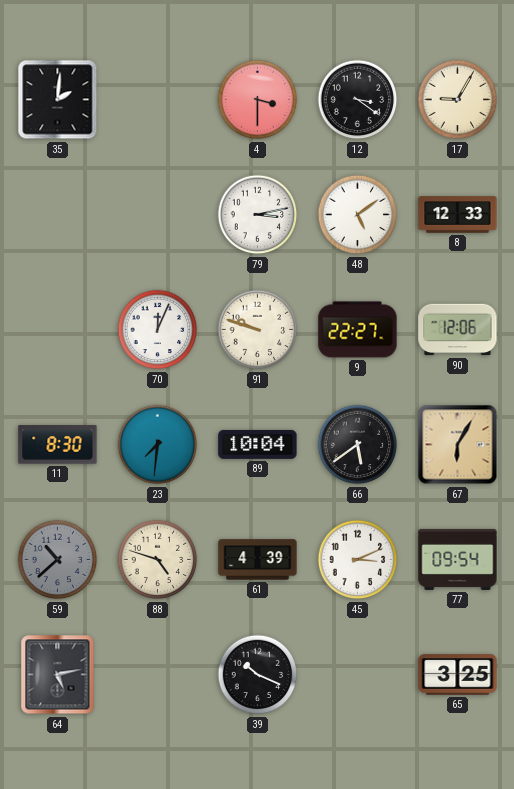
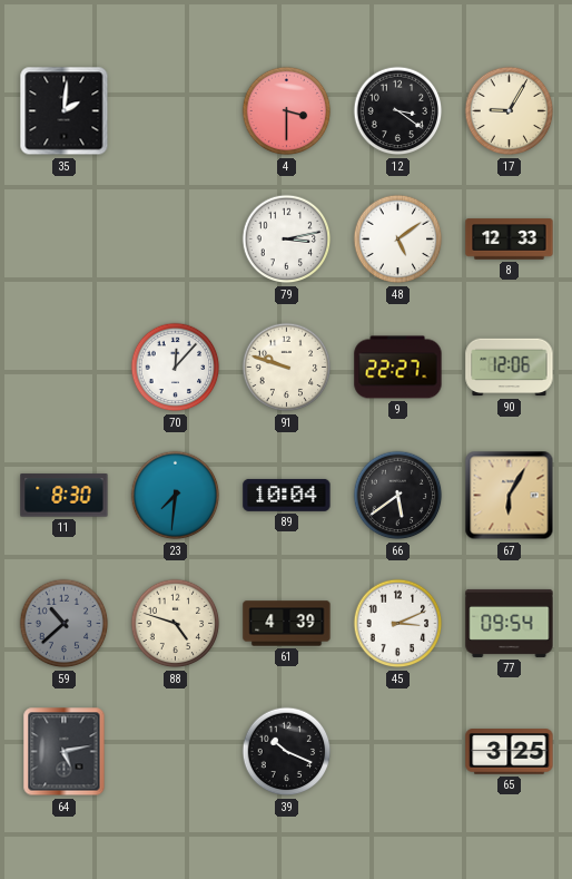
70: 12:04 -> 12:07
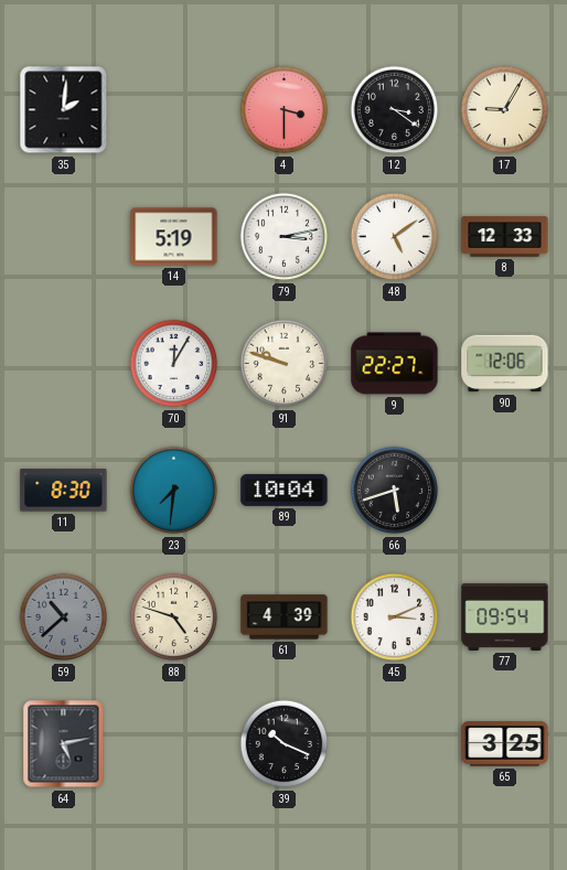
14: none -> 5:19
70: 12:07 -> 12:05
66: 5:39 -> 5:42
67: 6:05 -> none
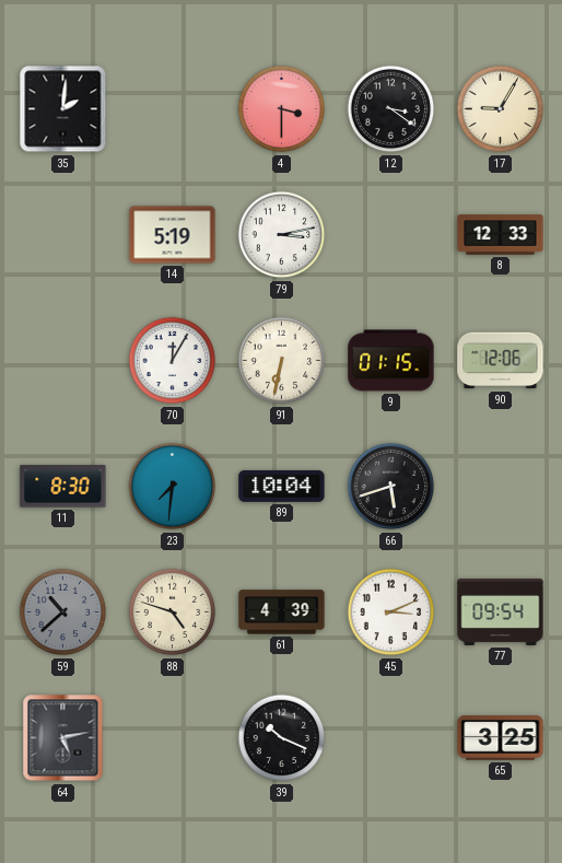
48: 5:09 -> none
91: 9:48 -> 6:32
9: 22:27 -> 01:15
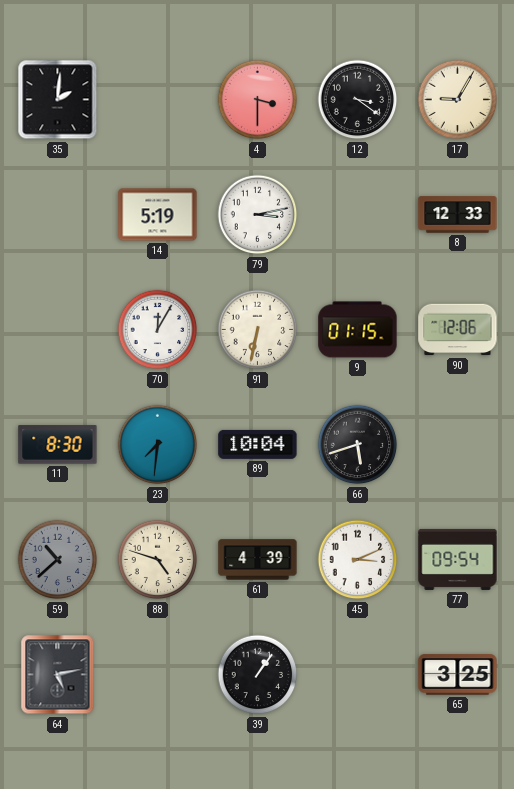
39: 10:19 -> 1:06
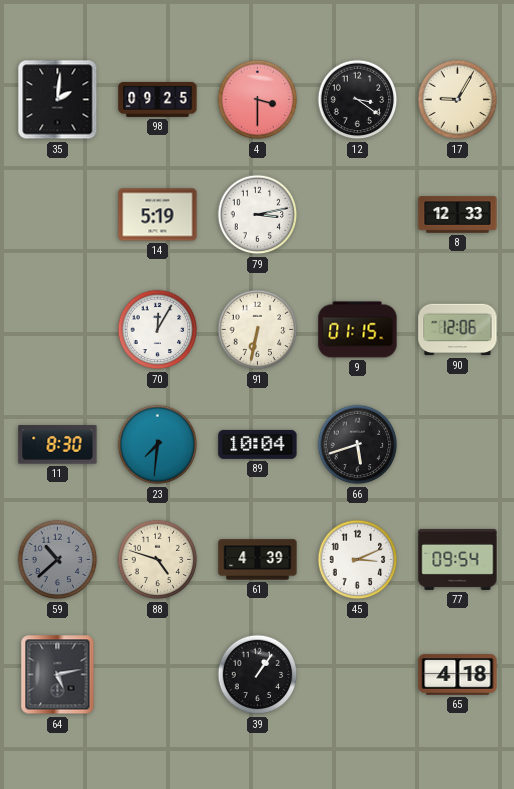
98: none -> 09:25
65: 3:25 -> 4:18
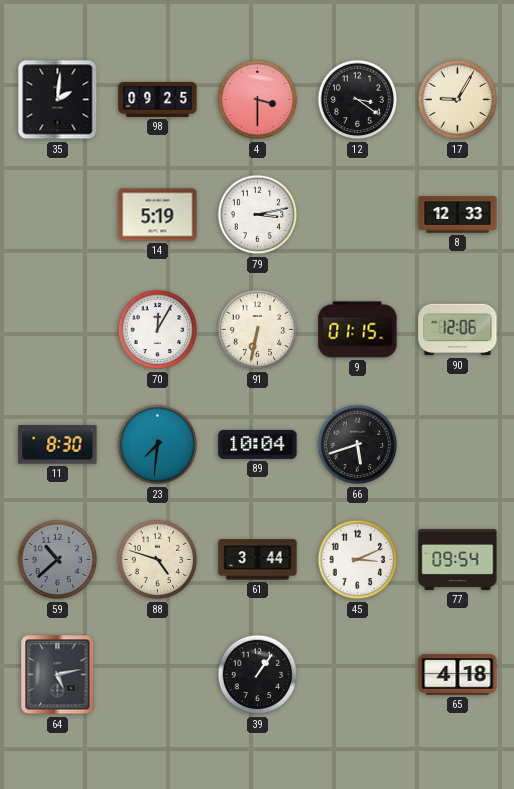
61: 4:39 -> 3:44
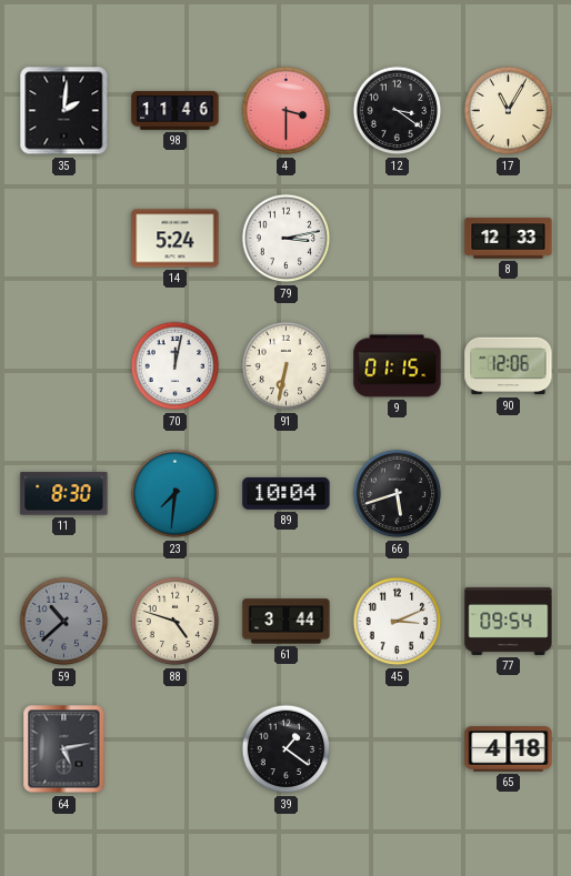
98: 09:25 -> 11:46
17: 9:05 -> 11:05
14: 5:19 -> 5:24
70: 12:05 -> 12:02
39: 1:06 -> 1:21
